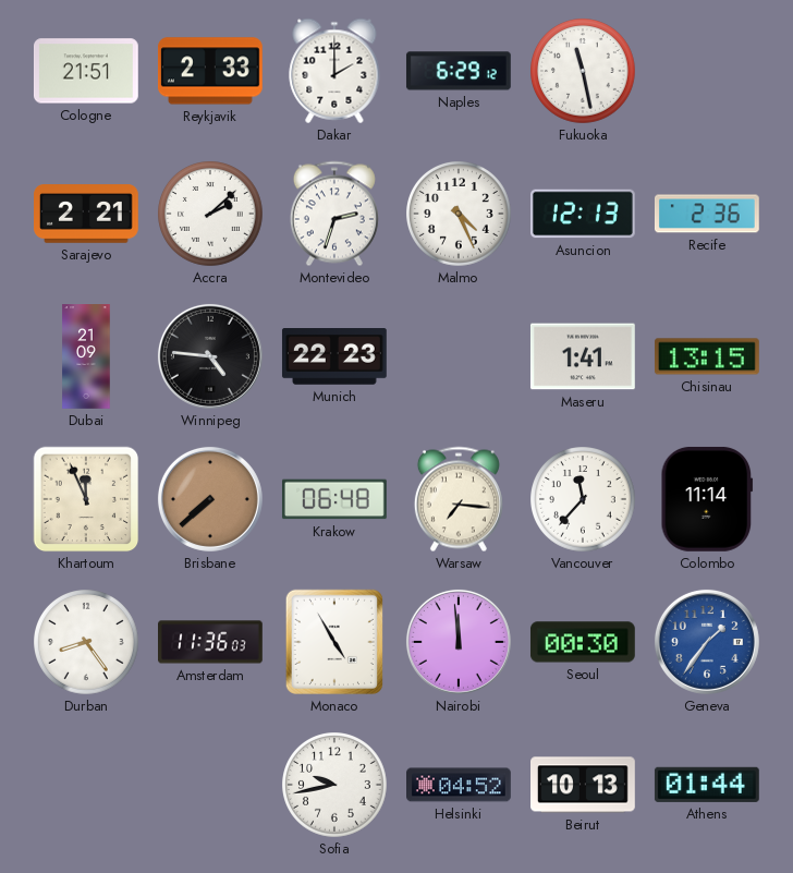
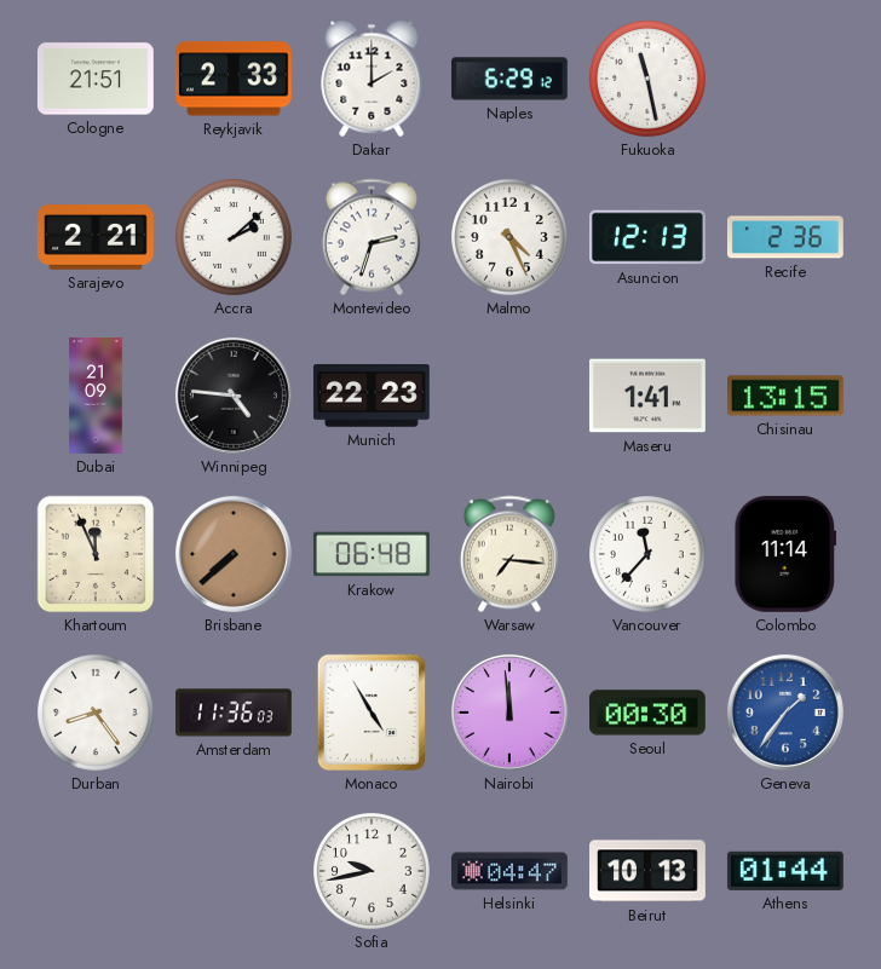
Helsinki: 04:52 -> 04:47
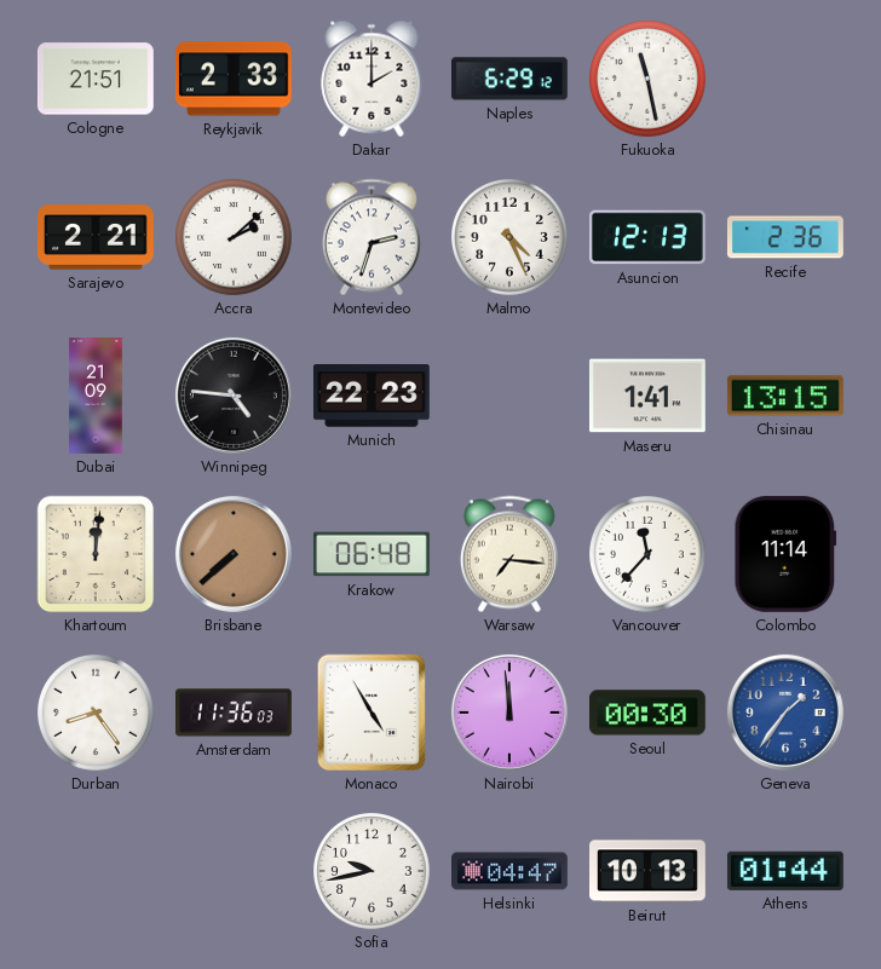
Khartoum: 11:56 -> 12:01
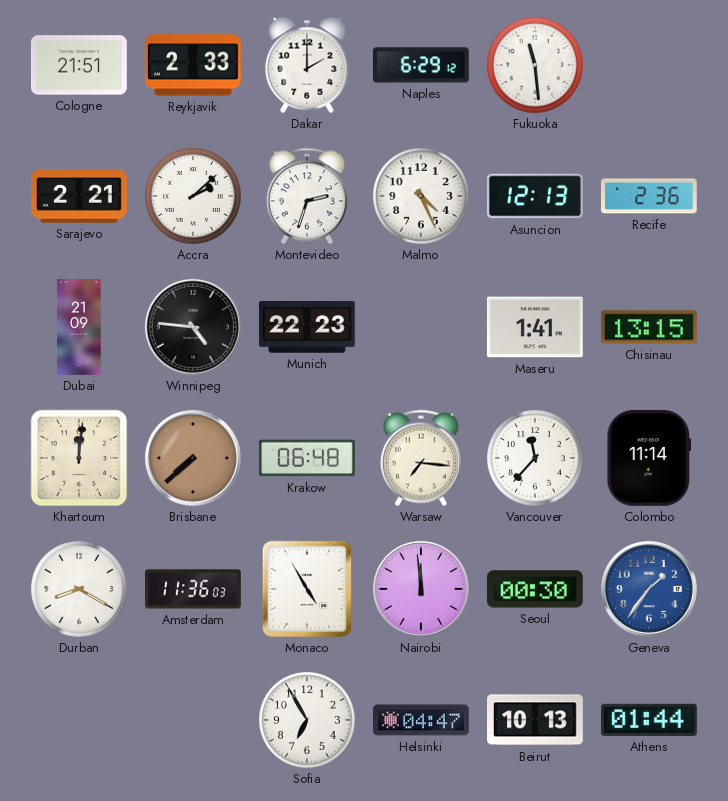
Fukuoka: 11:28 -> 11:29
Durban: 8:24 -> 8:20
Sofia: 9:43 -> 6:55
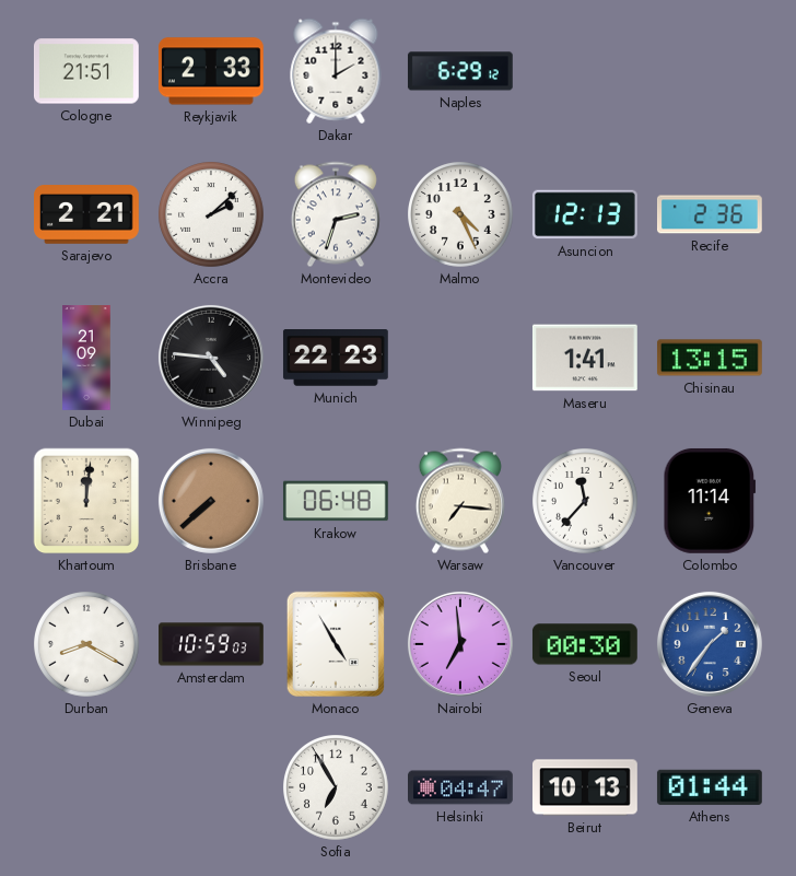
Fukuoka: 11:29 -> none
Amsterdam: 11:36 -> 10:59
Nairobi: 11:59 -> 6:59
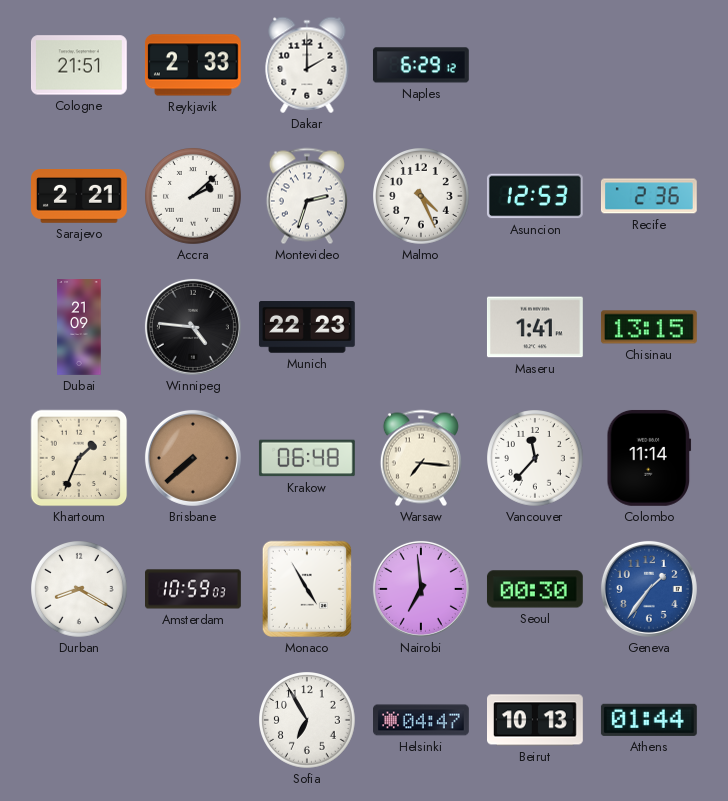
Asuncion: 12:13 -> 12:53
Khartoum: 12:01 -> 1:34
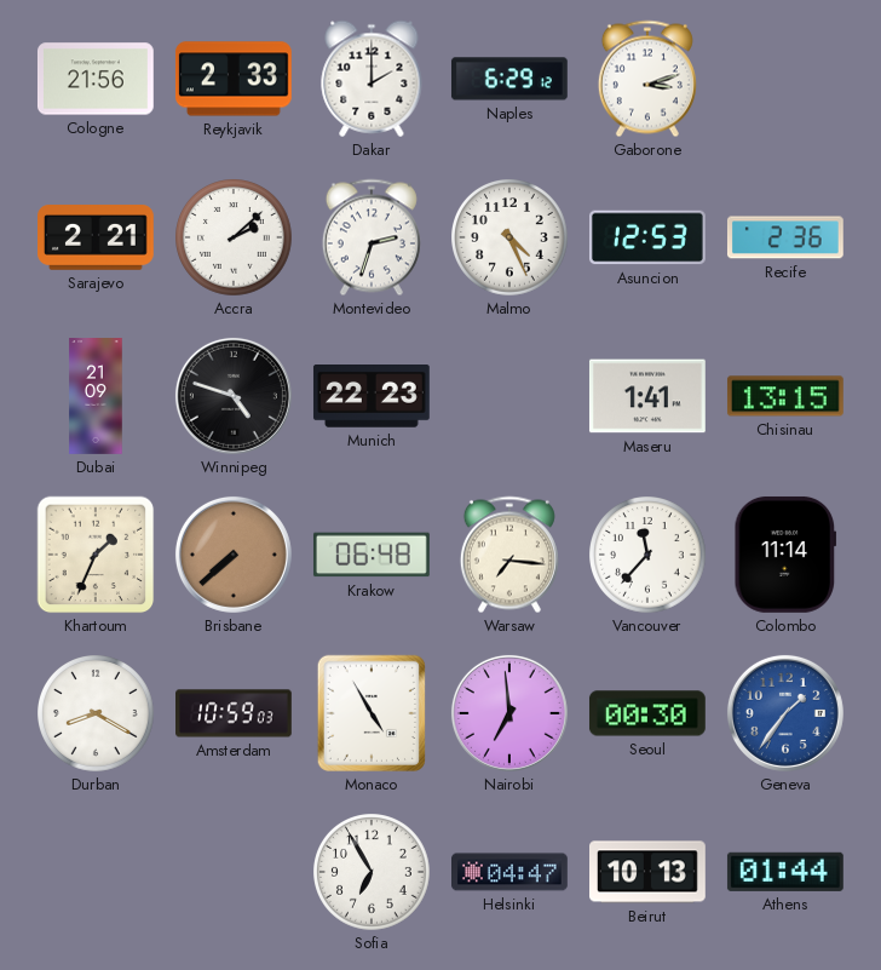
Cologne: 21:51 -> 21:56
Gaborone: none -> 3:12
Winnipeg: 4:46 -> 4:48
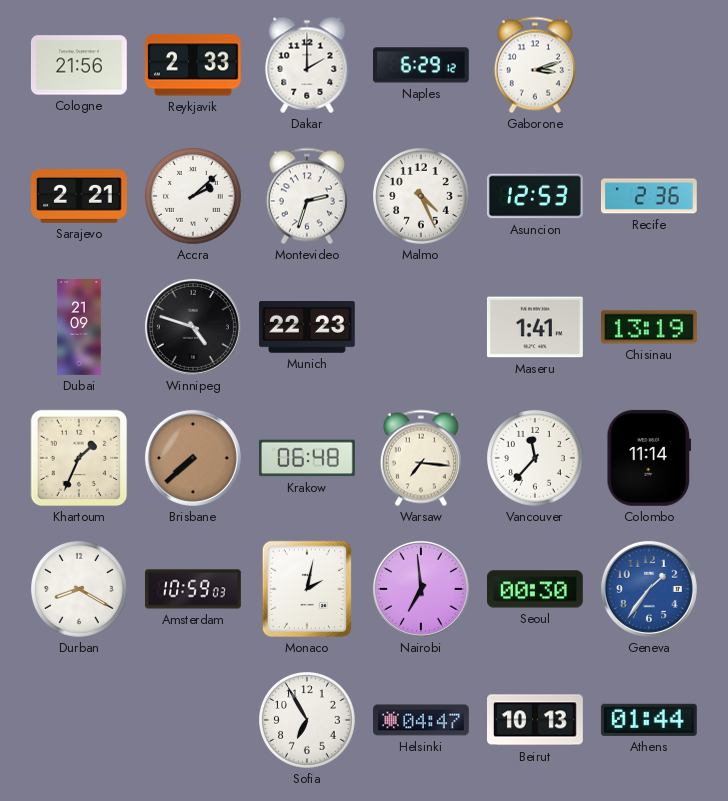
Chisinau: 13:15 -> 13:19
Monaco: 4:55 -> 2:02
